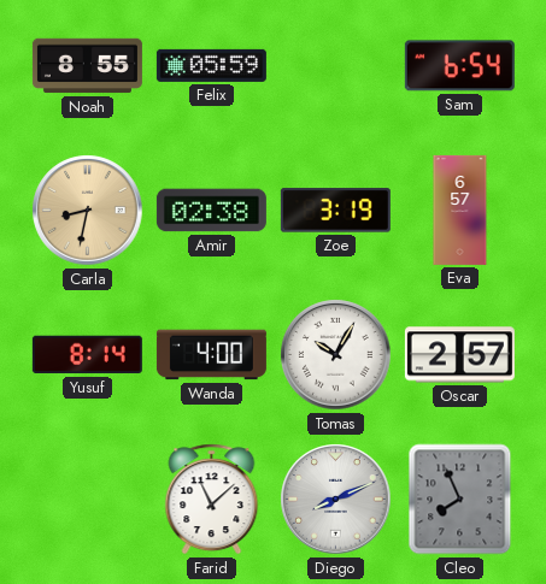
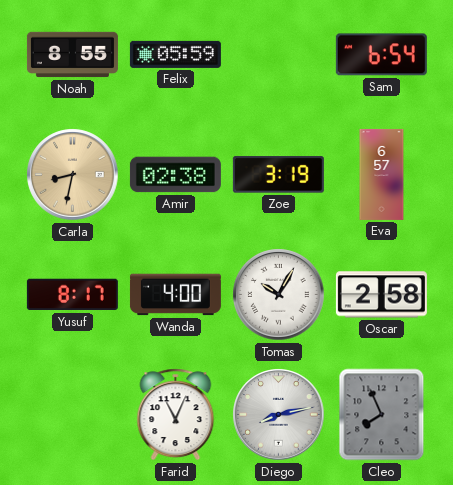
Yusuf: 8:14 -> 8:17
Oscar: 2:57 -> 2:58
Farid: 11:08 -> 11:04
Diego: 8:11 -> 8:13
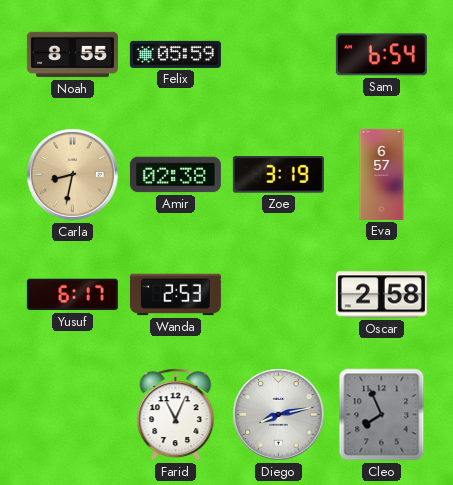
Yusuf: 8:17 -> 6:17
Wanda: 4:00 -> 2:53
Tomas: 10:05 -> none
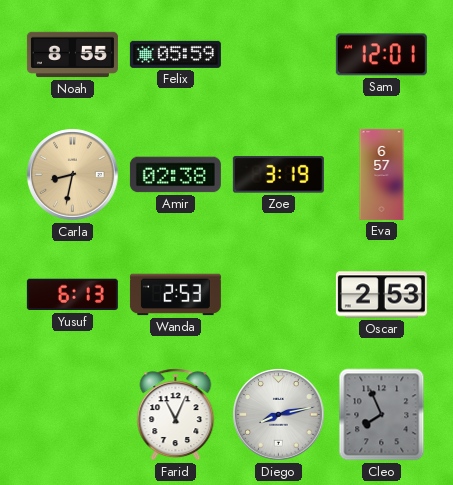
Sam: 6:54 -> 12:01
Yusuf: 6:17 -> 6:13
Oscar: 2:58 -> 2:53
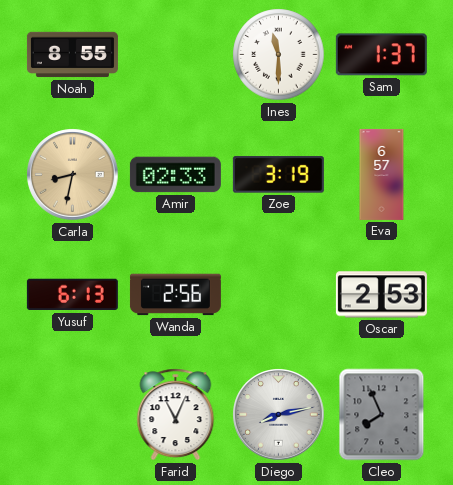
Felix: 05:59 -> none
Ines: none -> 11:30
Sam: 12:01 -> 1:37
Amir: 02:38 -> 02:33
Wanda: 2:53 -> 2:56
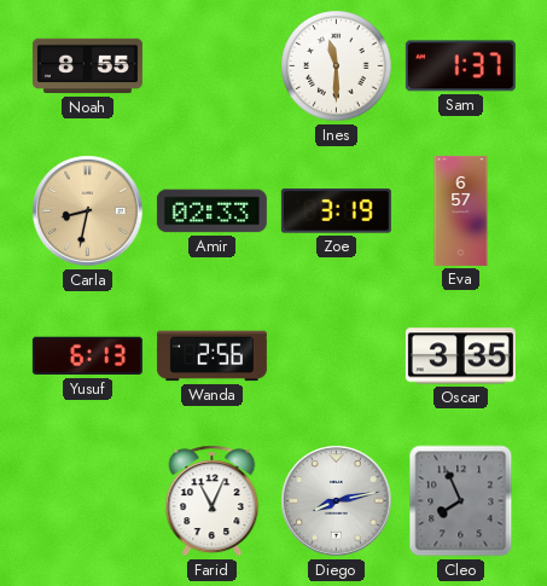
Oscar: 2:53 -> 3:35
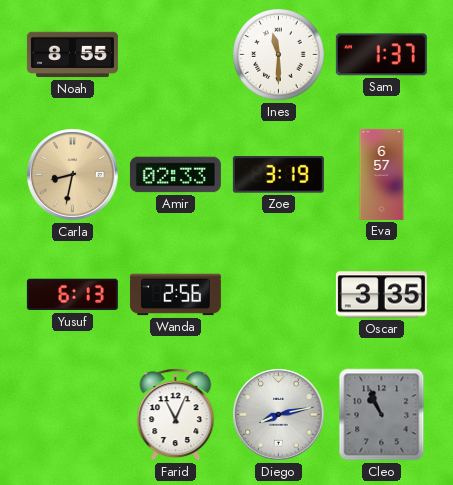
Cleo: 7:56 -> 10:56
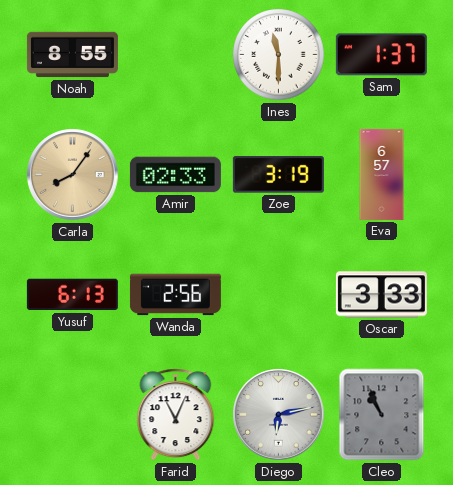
Carla: 8:32 -> 8:06
Oscar: 3:35 -> 3:33
Diego: 8:13 -> 6:13
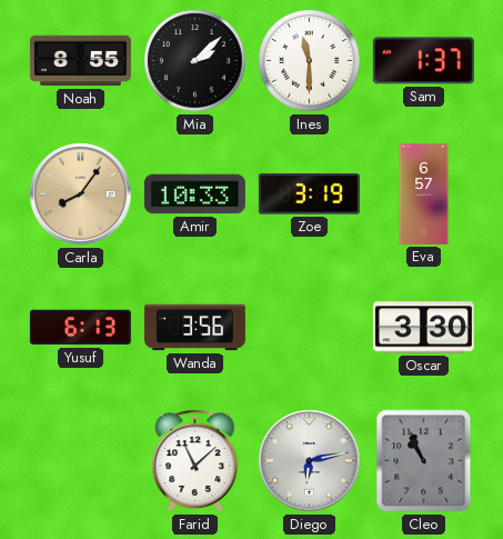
Mia: none -> 2:08
Amir: 02:33 -> 10:33
Wanda: 2:56 -> 3:56
Oscar: 3:33 -> 3:30
Farid: 11:04 -> 11:08
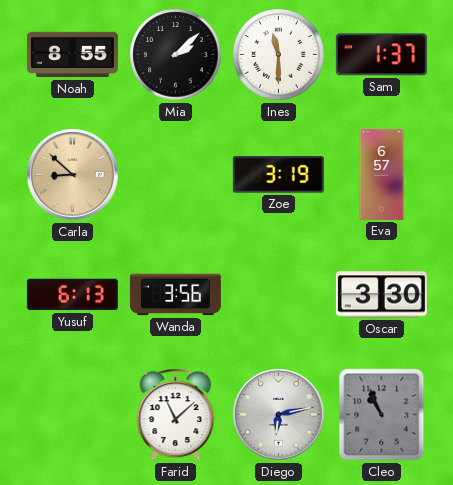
Carla: 8:06 -> 8:52
Amir: 10:33 -> none
